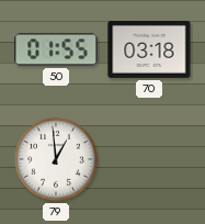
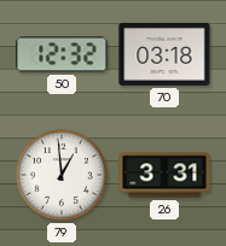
50: 01:55 -> 12:32
26: none -> 3:31
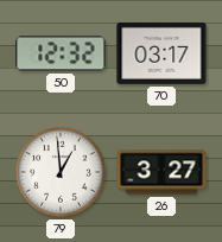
70: 03:18 -> 03:17
26: 3:31 -> 3:27
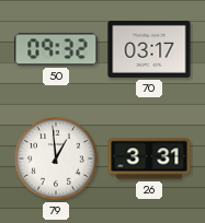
50: 12:32 -> 09:32
26: 3:27 -> 3:31
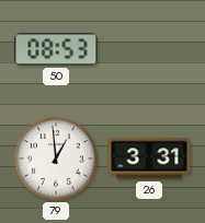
50: 09:32 -> 08:53
70: 03:17 -> none
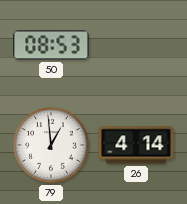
26: 3:31 -> 4:14
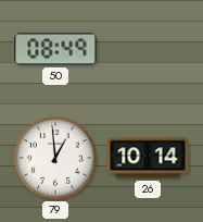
50: 08:53 -> 08:49
26: 4:14 -> 10:14
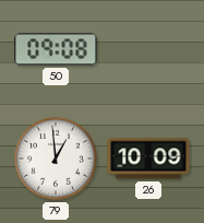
50: 08:49 -> 09:08
26: 10:14 -> 10:09
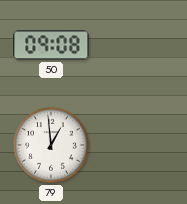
26: 10:09 -> none
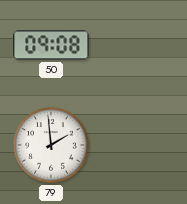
79: 12:59 -> 1:59
